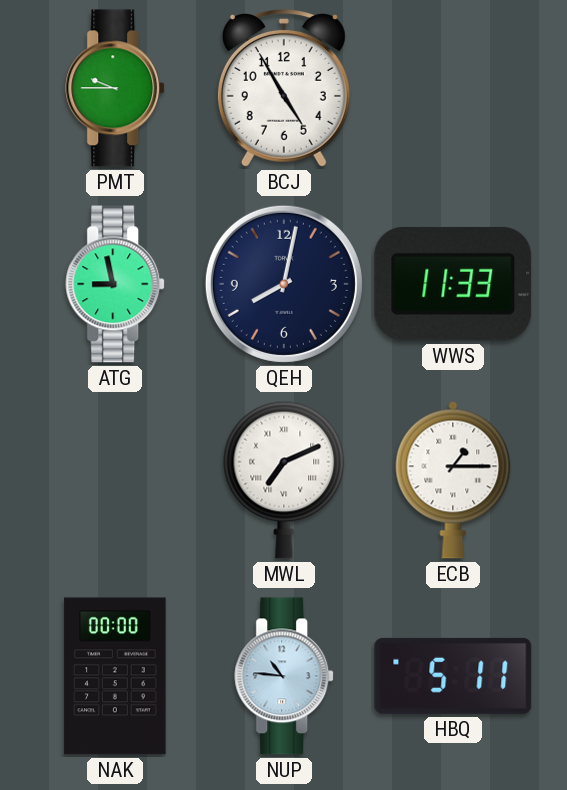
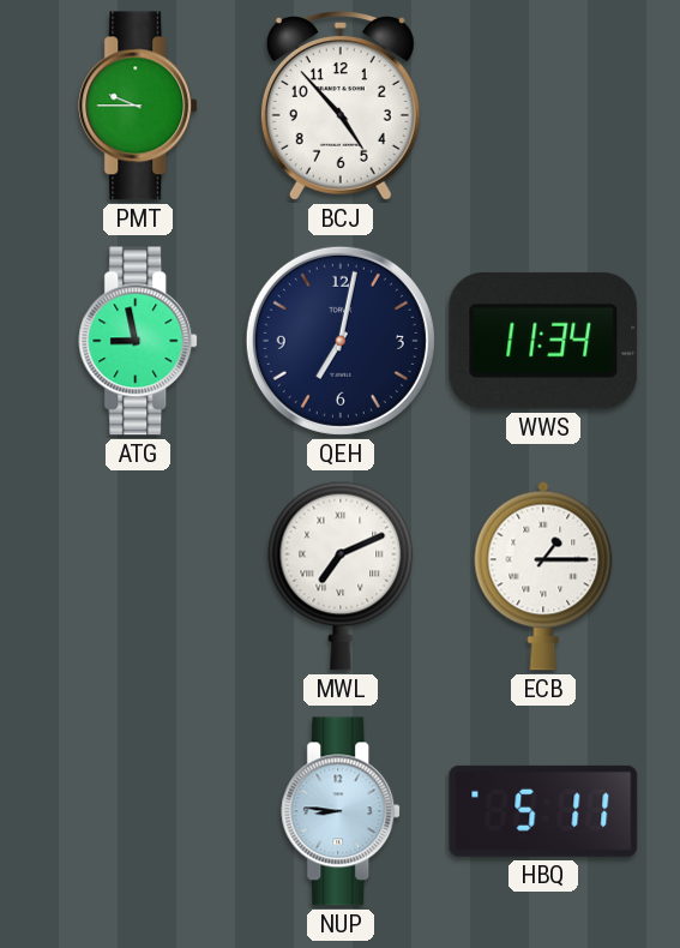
BCJ: 4:55 -> 4:53
QEH: 8:02 -> 7:02
WWS: 11:33 -> 11:34
NAK: 00:00 -> none
NUP: 10:46 -> 8:46
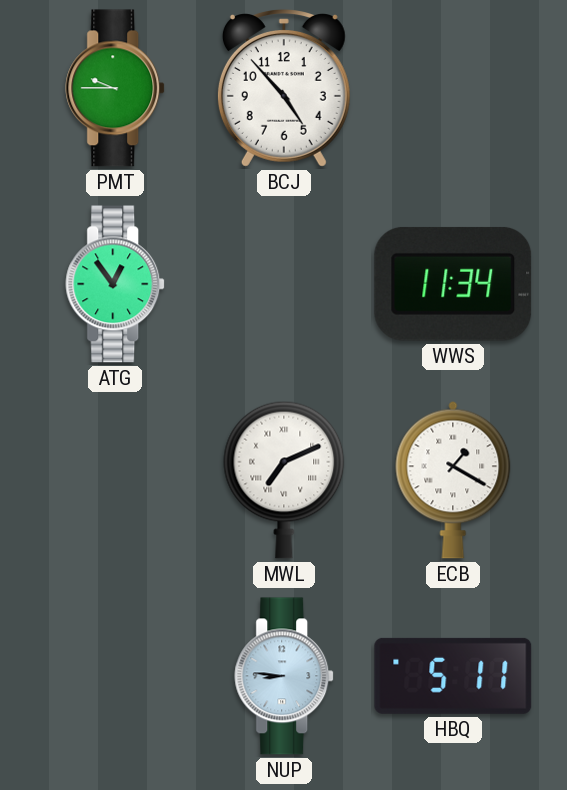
ATG: 8:58 -> 12:54
QEH: 7:02 -> none
ECB: 1:15 -> 1:20
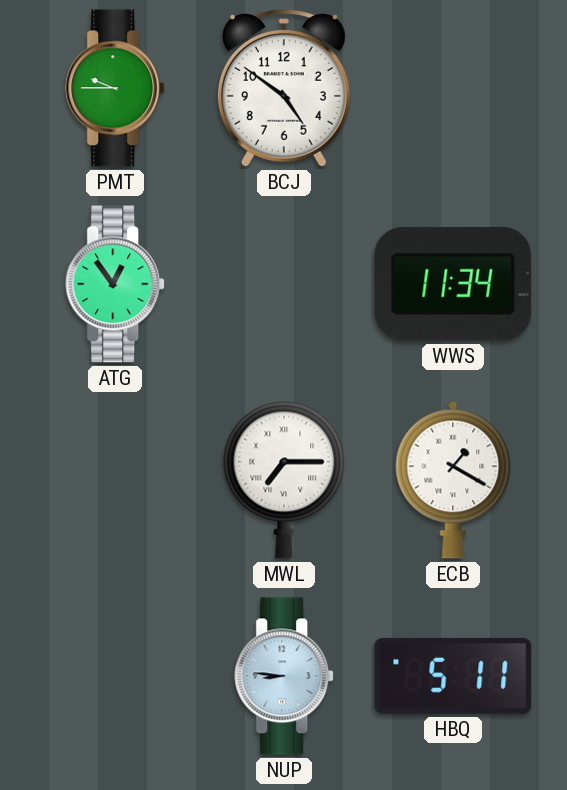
BCJ: 4:53 -> 4:51
MWL: 7:11 -> 7:15
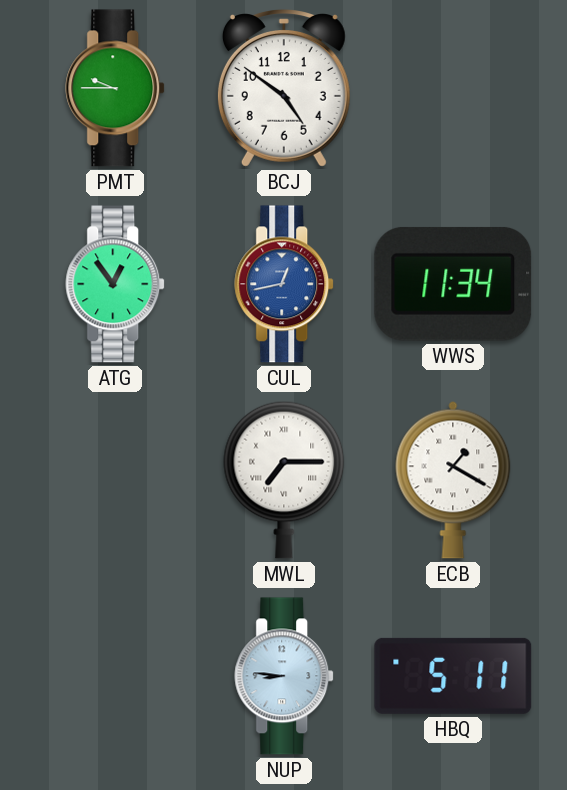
CUL: none -> 12:43
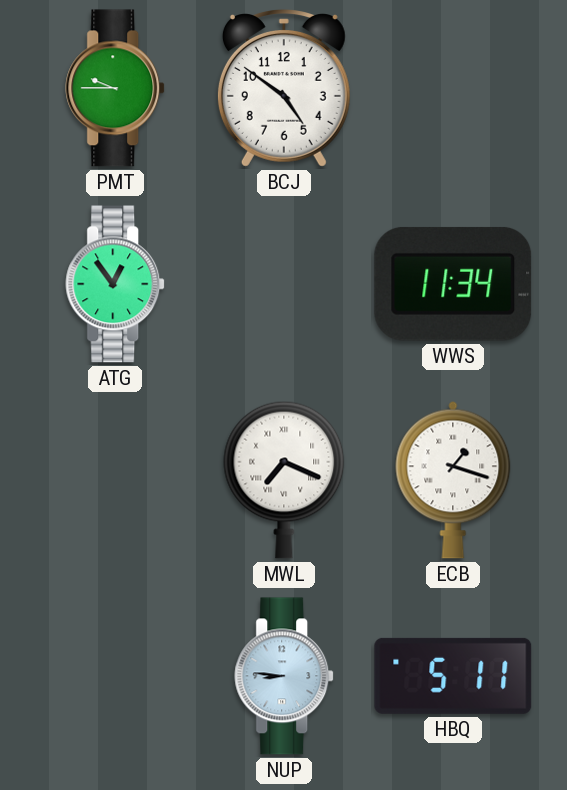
CUL: 12:43 -> none
MWL: 7:15 -> 7:19
ECB: 1:20 -> 1:18
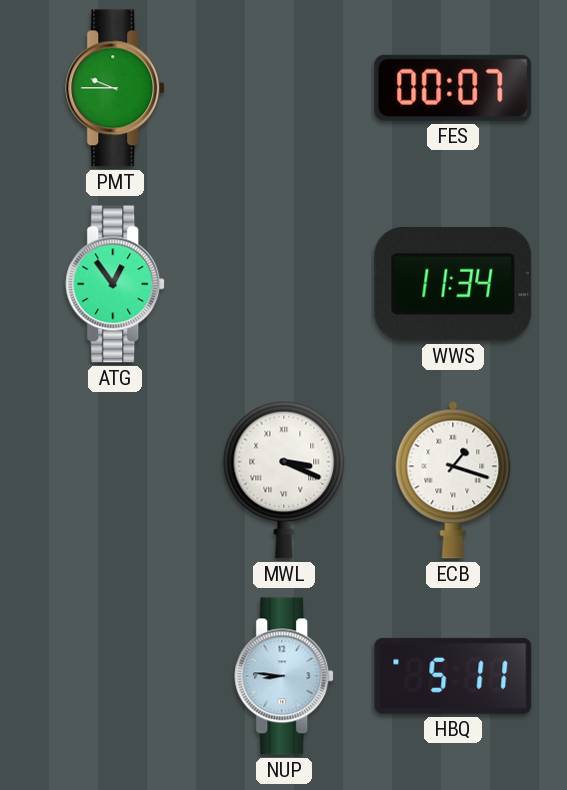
BCJ: 4:51 -> none
FES: none -> 00:07
MWL: 7:19 -> 3:19
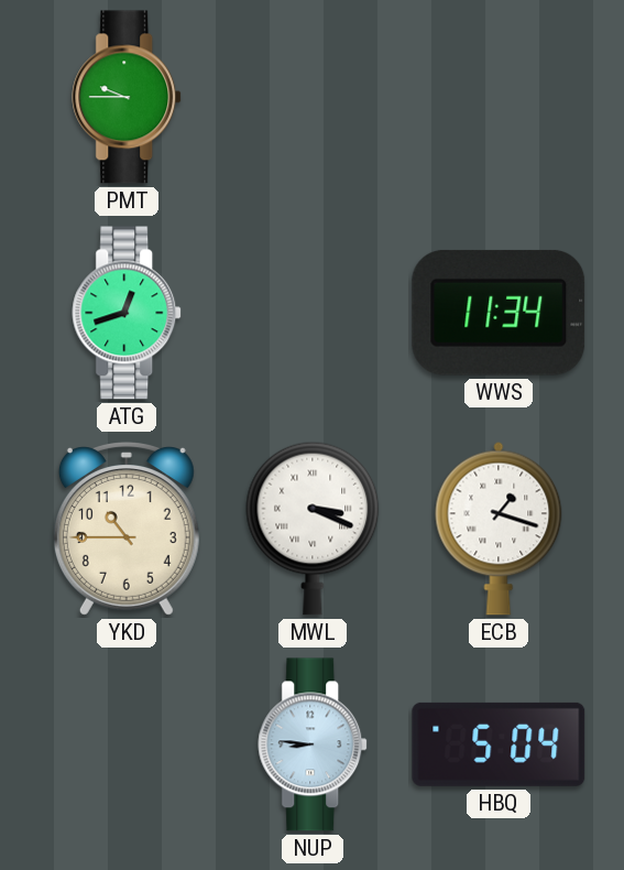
FES: 00:07 -> none
ATG: 12:54 -> 12:42
YKD: none -> 10:45
HBQ: 5:11 -> 5:04
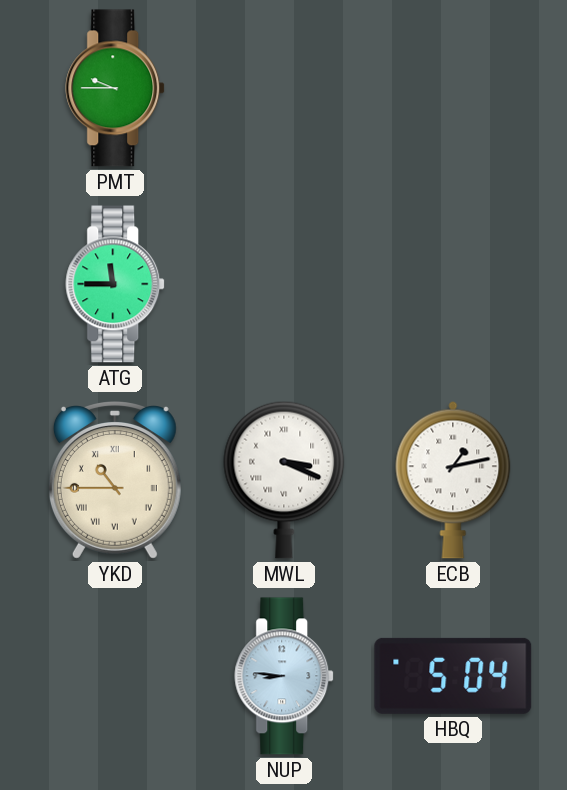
ATG: 12:42 -> 11:45
WWS: 11:34 -> none
YKD numerals: Arabic -> Roman
ECB: 1:18 -> 1:13
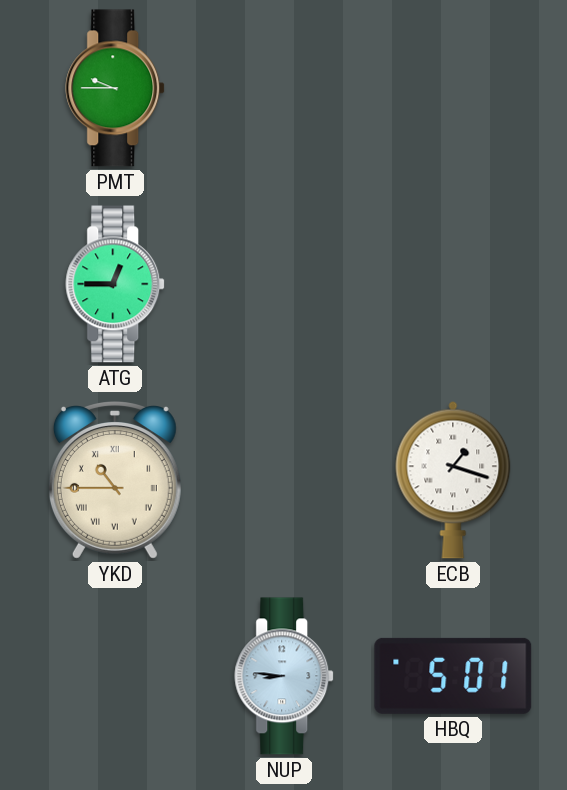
ATG: 11:45 -> 12:45
MWL: 3:19 -> none
ECB: 1:13 -> 1:18
HBQ: 5:04 -> 5:01
